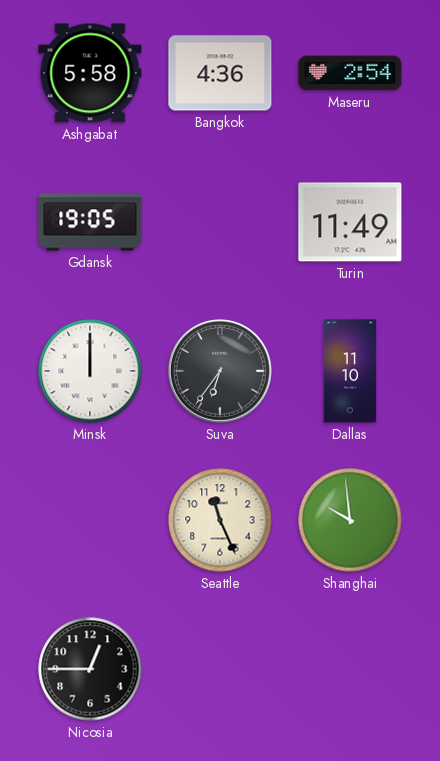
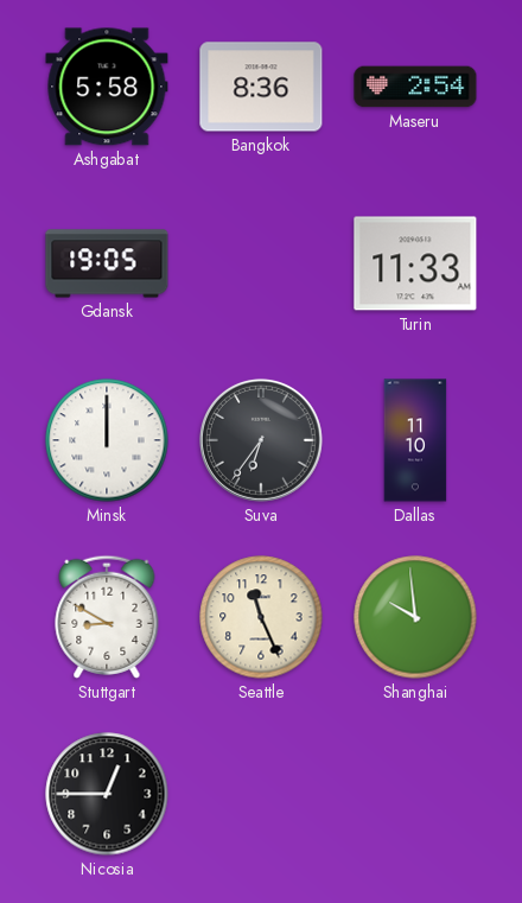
Bangkok: 4:36 -> 8:36
Turin: 11:49 -> 11:33
Stuttgart: none -> 8:50
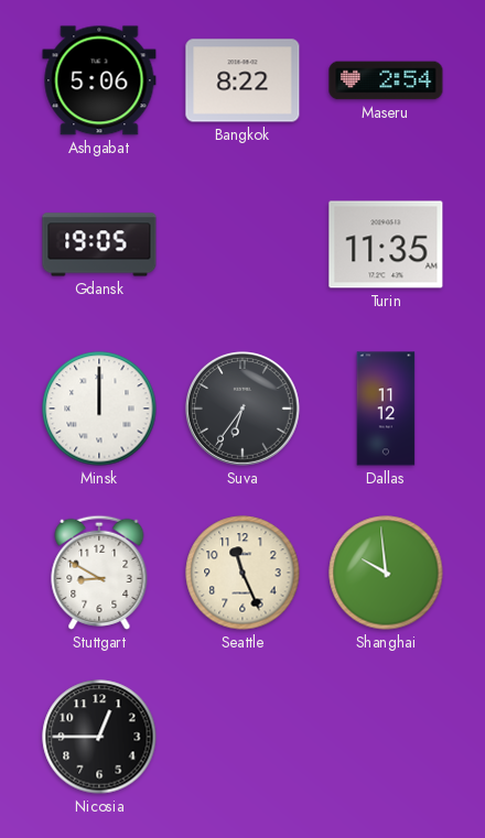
Ashgabat: 5:58 -> 5:06
Bangkok: 8:36 -> 8:22
Turin: 11:33 -> 11:35
Dallas: 11:10 -> 11:12
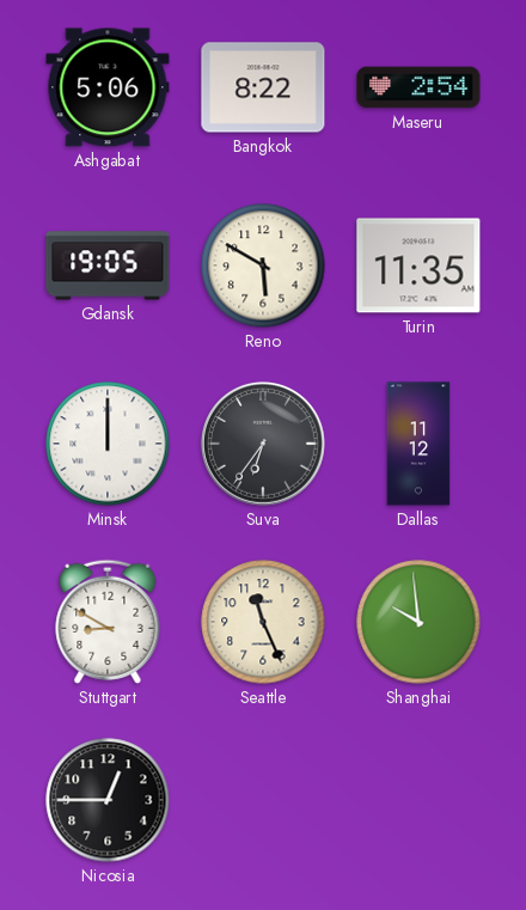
Reno: none -> 5:50
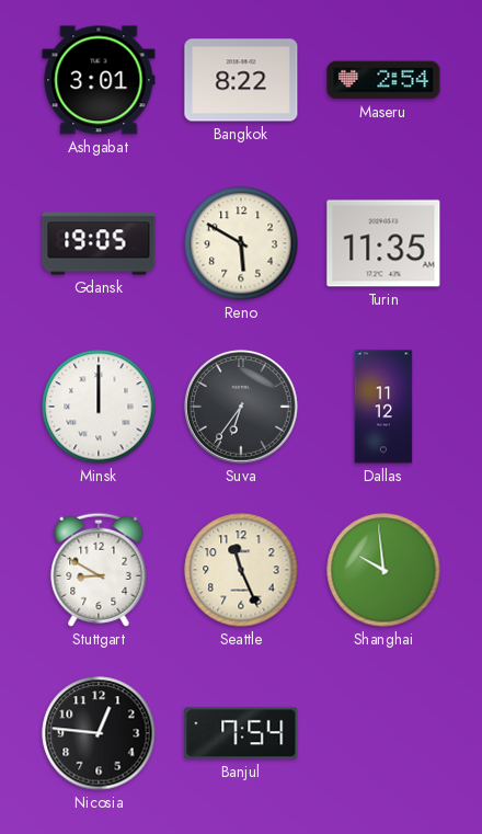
Ashgabat: 5:06 -> 3:01
Nicosia: 12:45 -> 12:46
Banjul: none -> 7:54
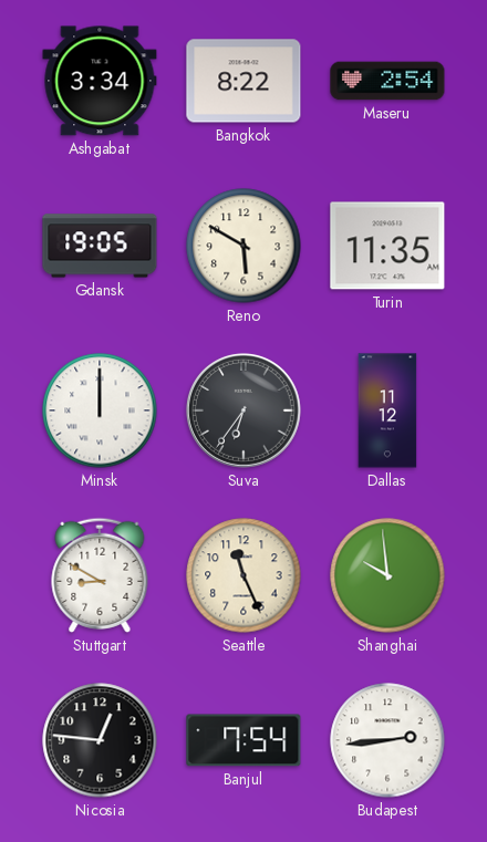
Ashgabat: 3:01 -> 3:34
Budapest: none -> 2:44
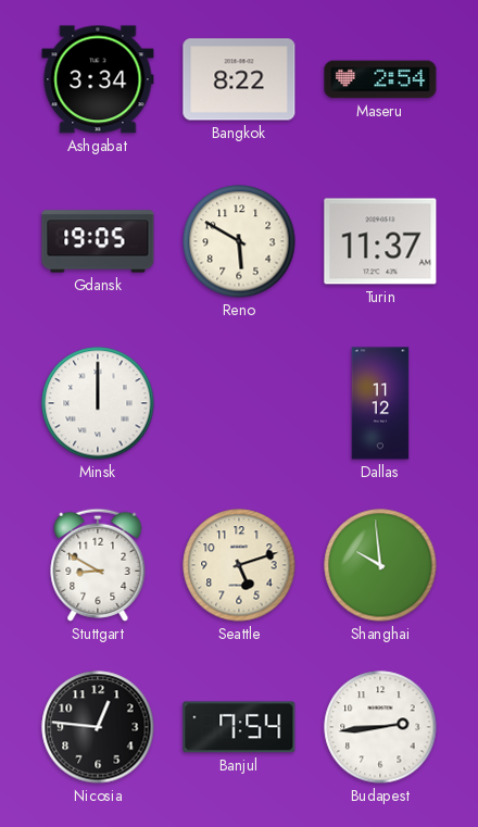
Turin: 11:35 -> 11:37
Suva: 6:36 -> none
Seattle: 11:26 -> 5:12
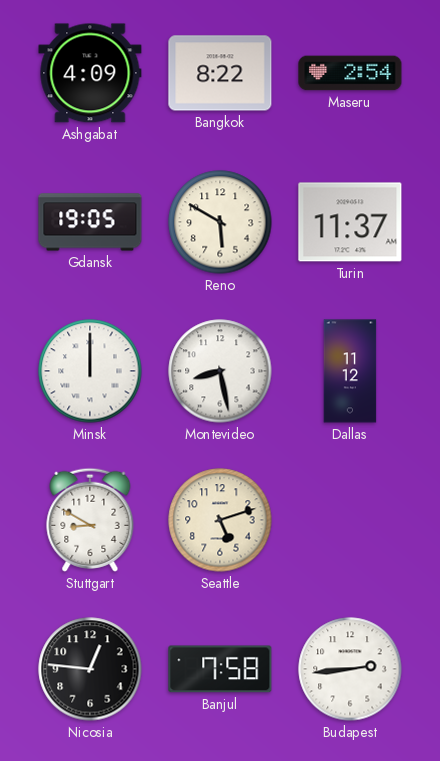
Ashgabat: 3:34 -> 4:09
Montevideo: none -> 8:28
Shanghai: 9:59 -> none
Banjul: 7:54 -> 7:58
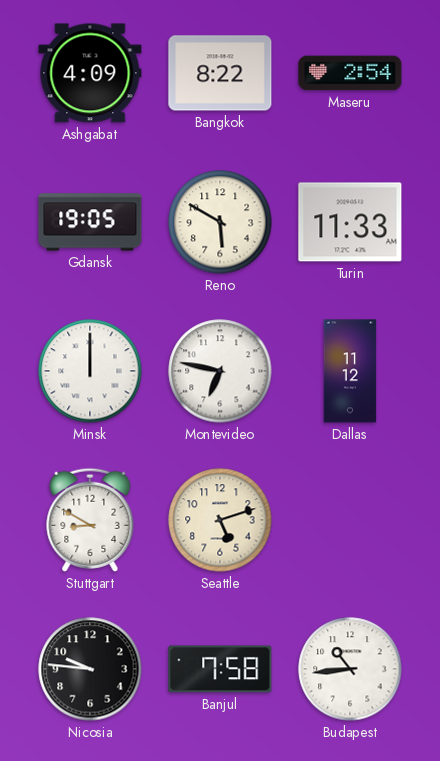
Turin: 11:37 -> 11:33
Montevideo: 8:28 -> 6:47
Nicosia: 12:46 -> 9:46
Budapest: 2:44 -> 10:44
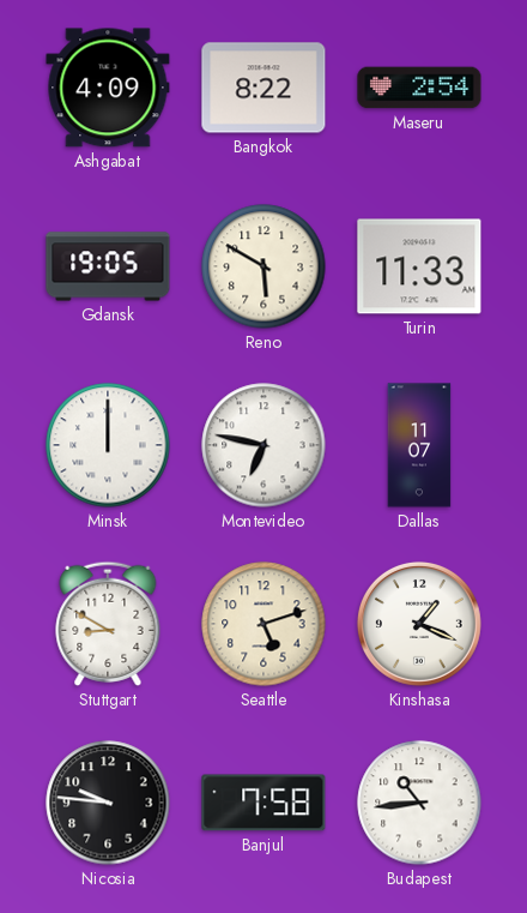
Dallas: 11:12 -> 11:07
Kinshasa: none -> 1:19
